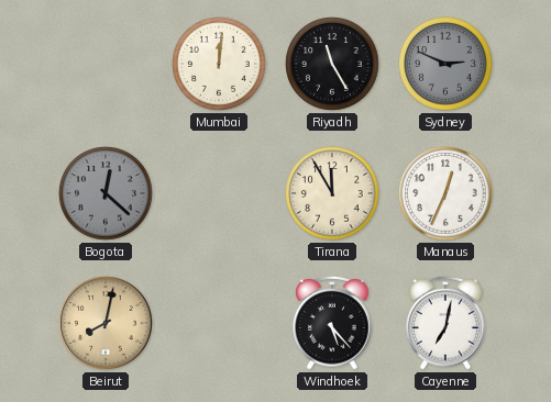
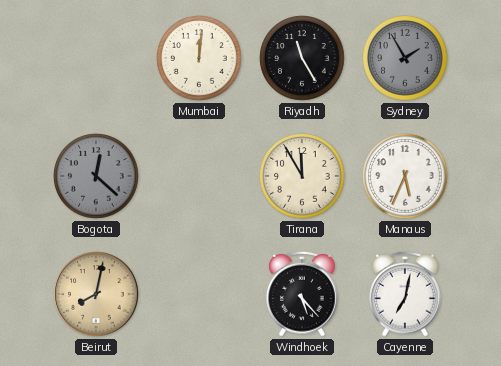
Sydney: 2:49 -> 1:55
Manaus: 12:34 -> 5:34
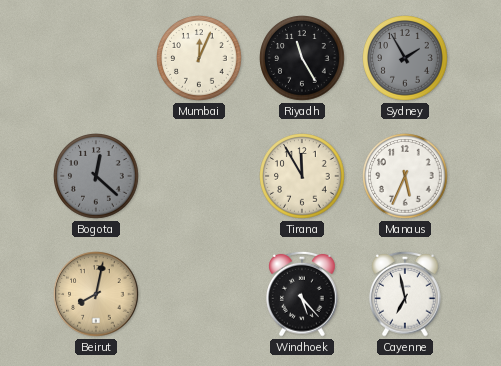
Mumbai: 12:01 -> 12:04
Cayenne: 7:02 -> 6:58
